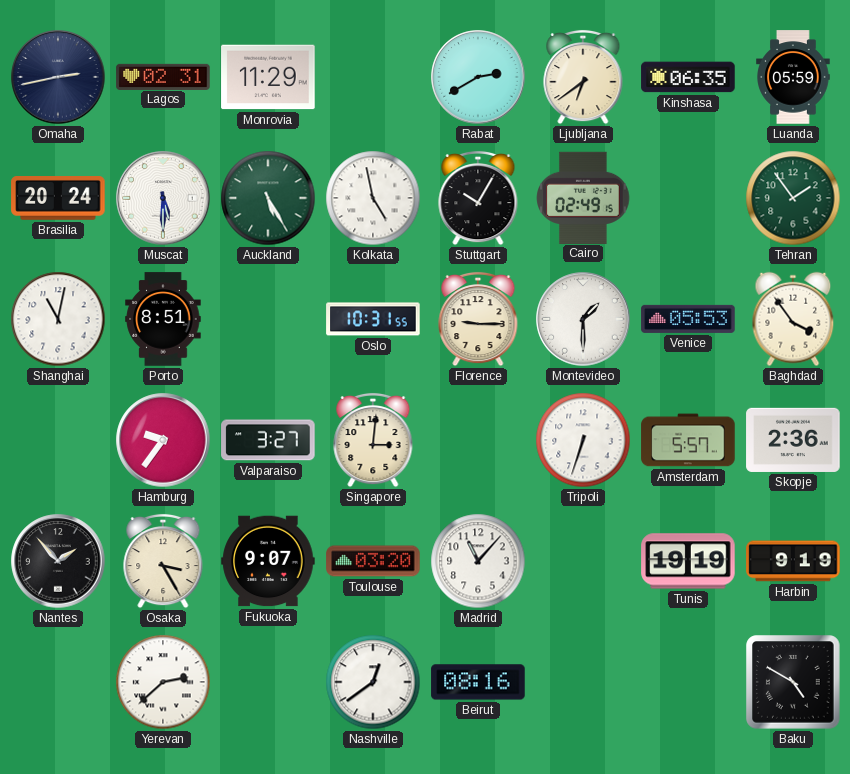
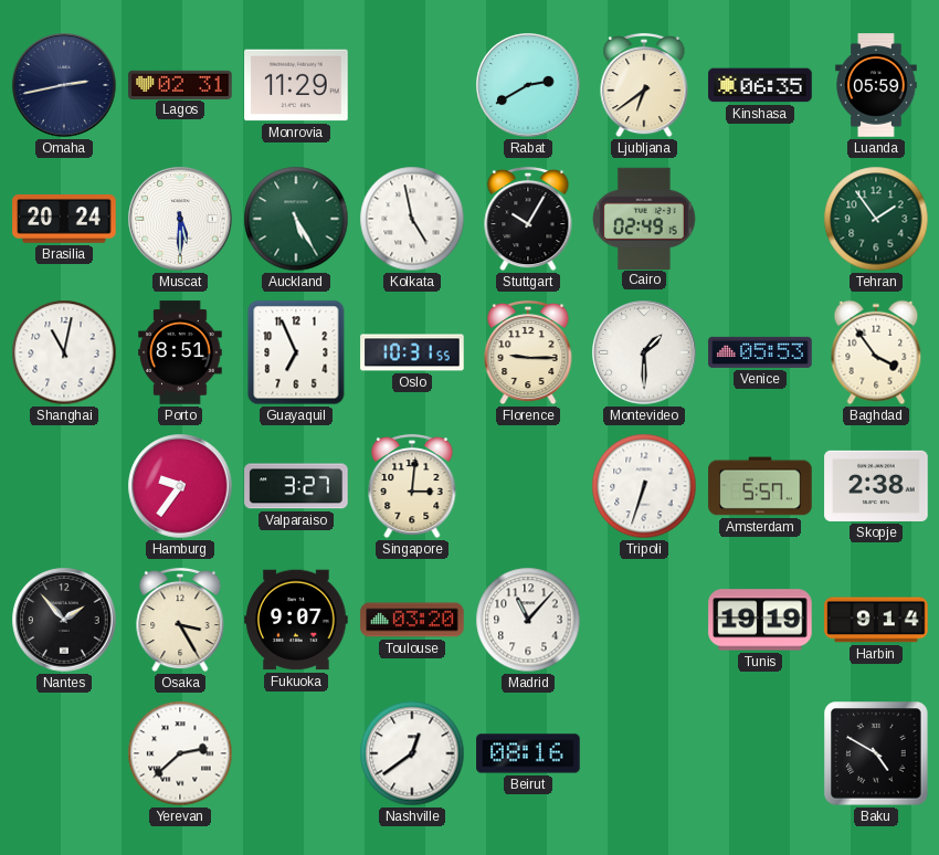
Guayaquil: none -> 6:56
Skopje: 2:36 -> 2:38
Harbin: 9:19 -> 9:14
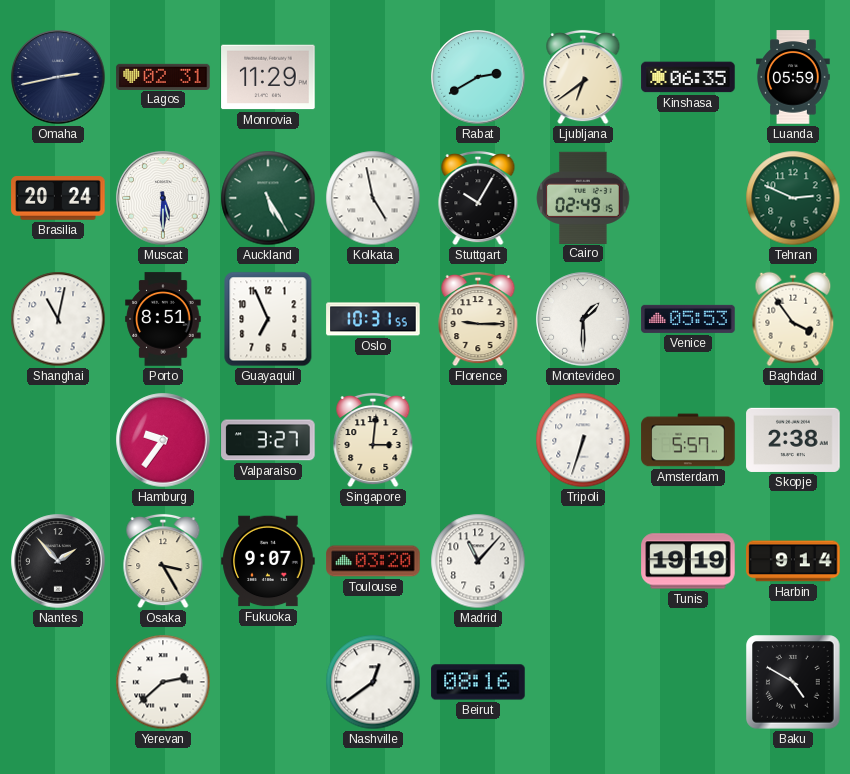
Tehran: 1:54 -> 2:49
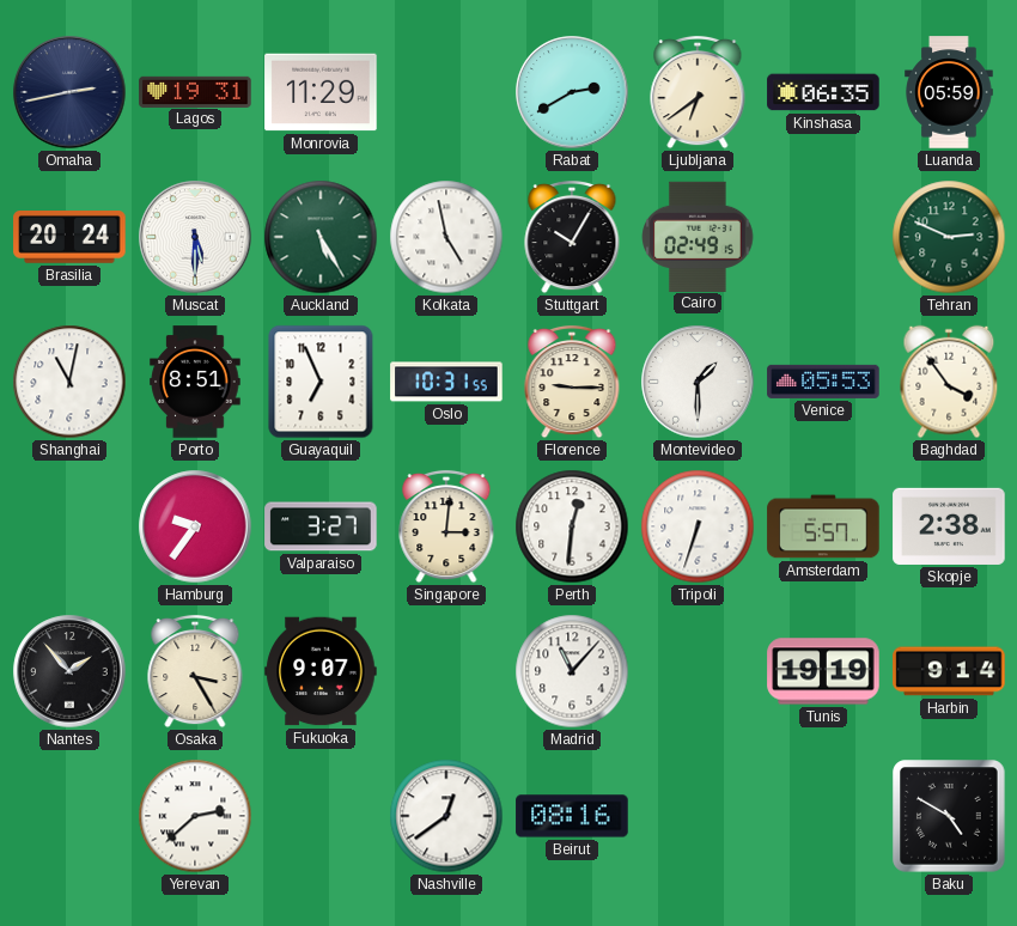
Lagos: 02:31 -> 19:31
Perth: none -> 12:31
Toulouse: 03:20 -> none
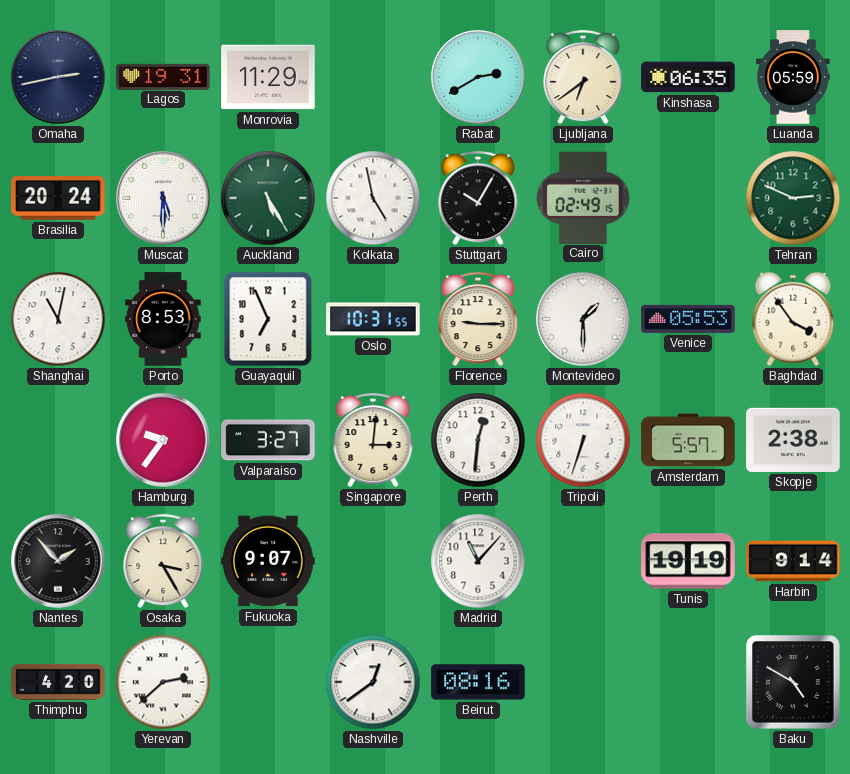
Porto: 8:51 -> 8:53
Thimphu: none -> 4:20
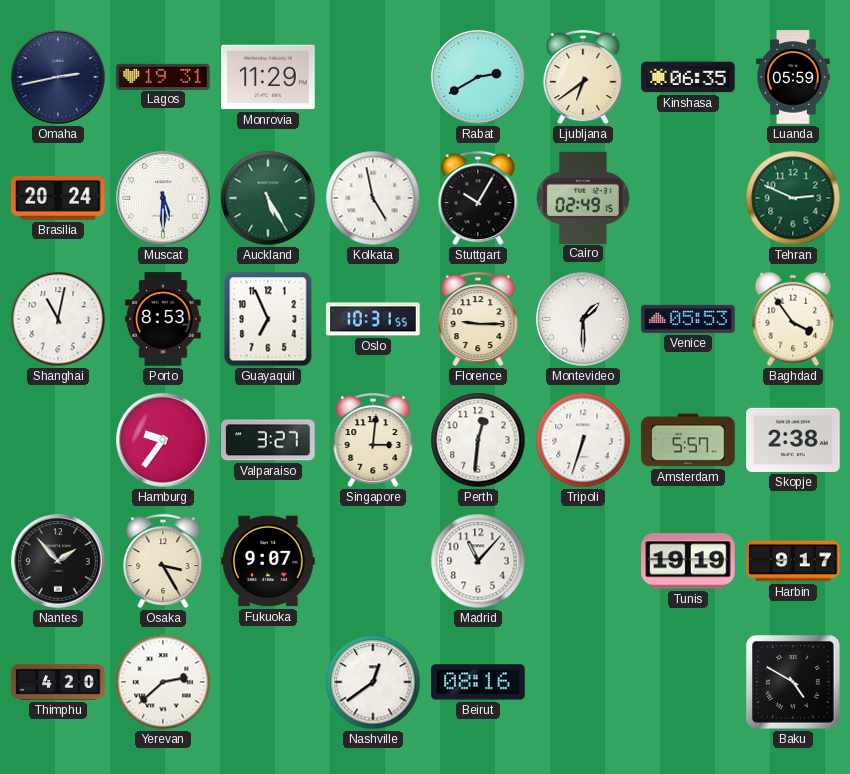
Harbin: 9:14 -> 9:17
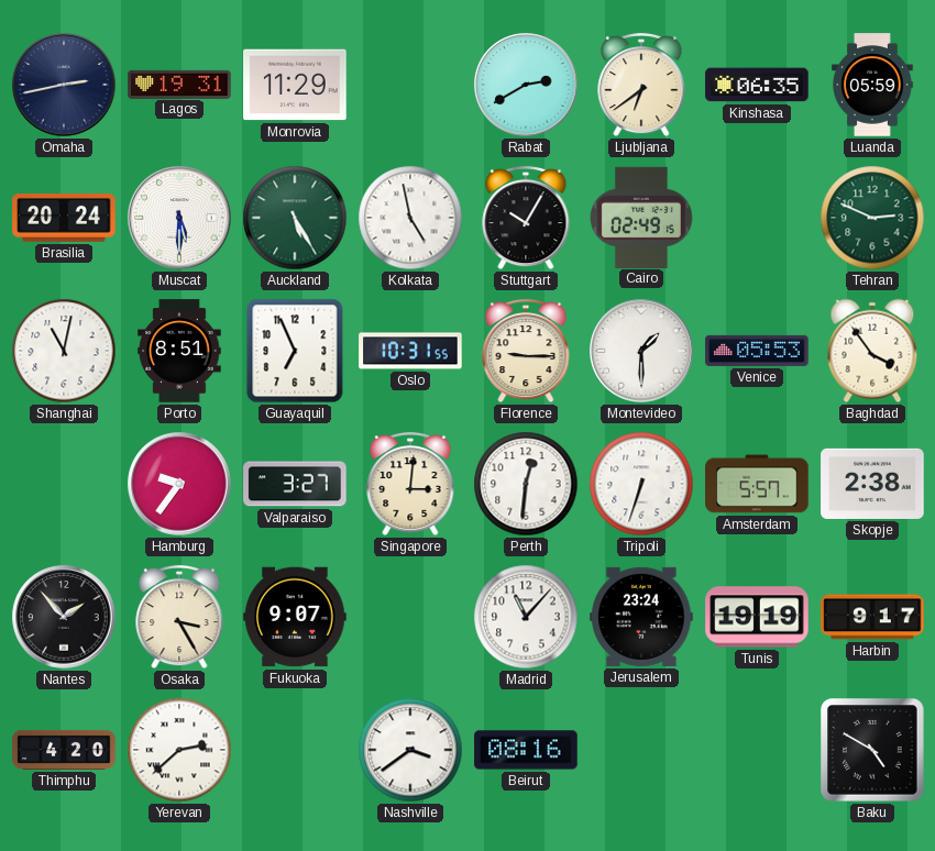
Porto: 8:53 -> 8:51
Jerusalem: none -> 23:24
Nashville: 12:39 -> 3:39
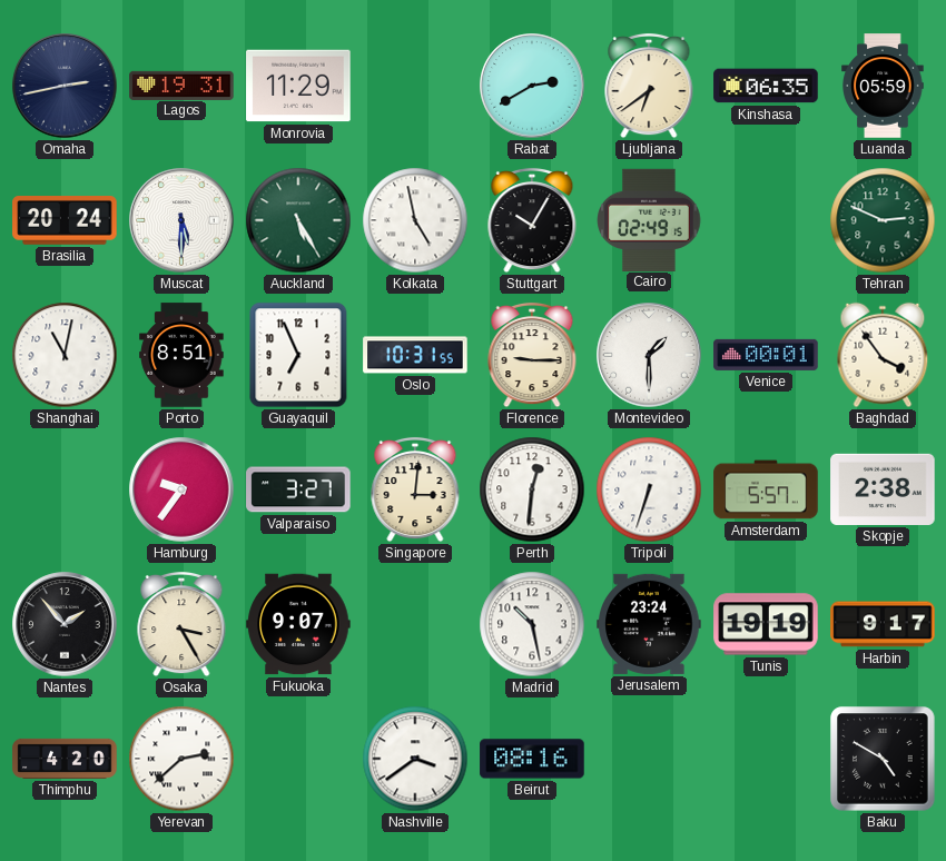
Venice: 05:53 -> 00:01
Madrid: 11:07 -> 10:28
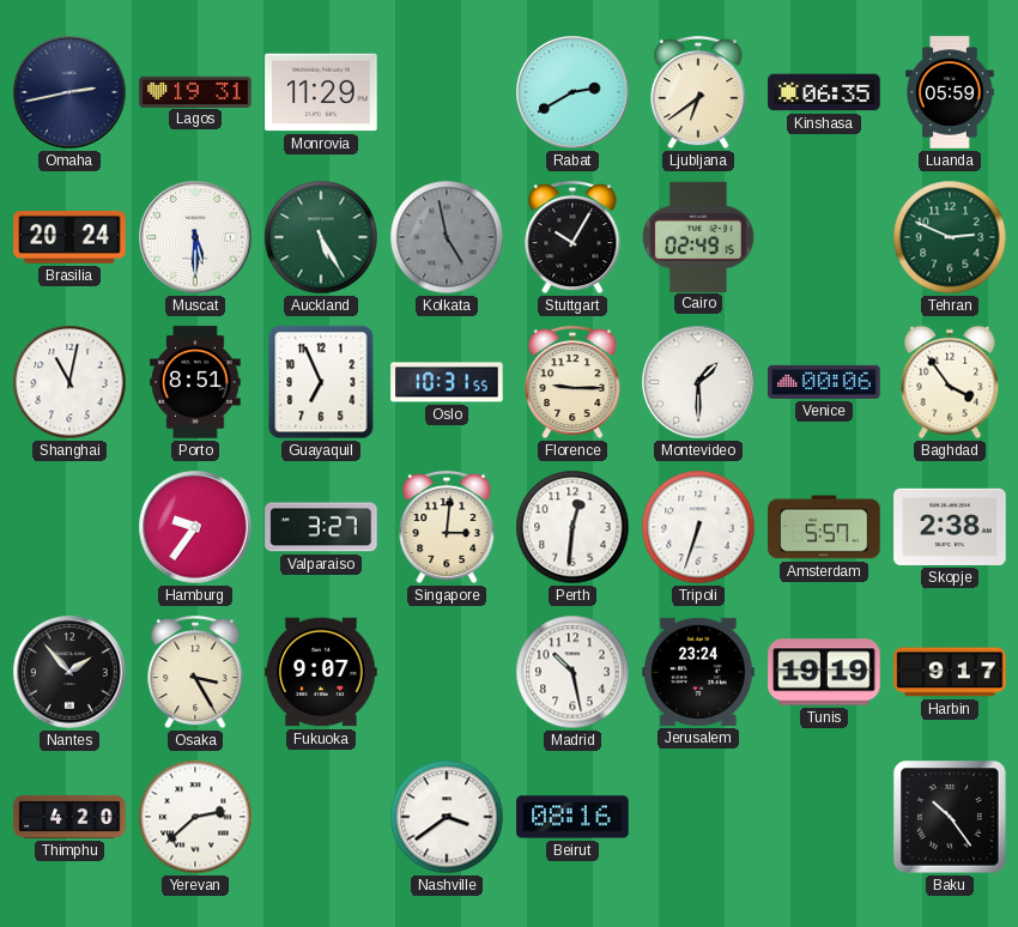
Kolkata dial: white -> grey
Venice: 00:01 -> 00:06
Baku: 4:50 -> 10:24
